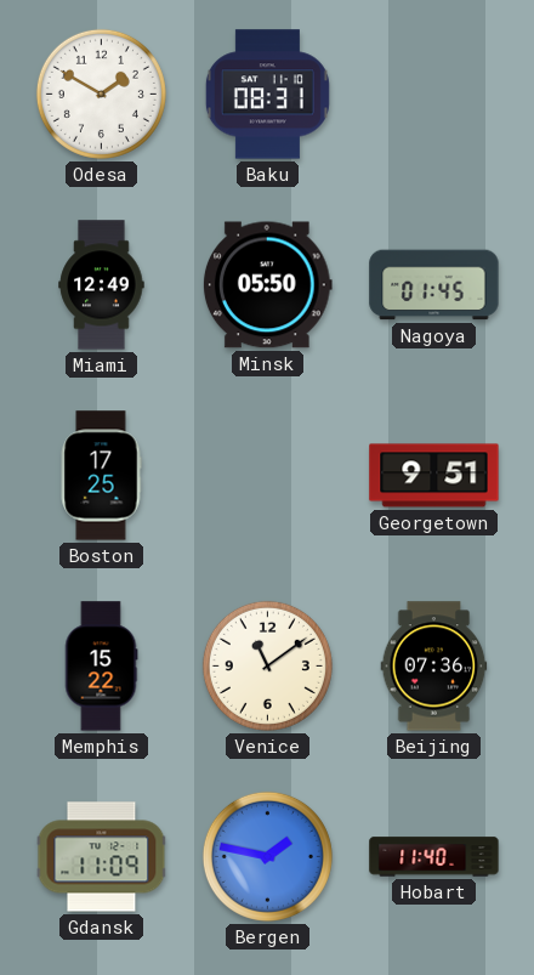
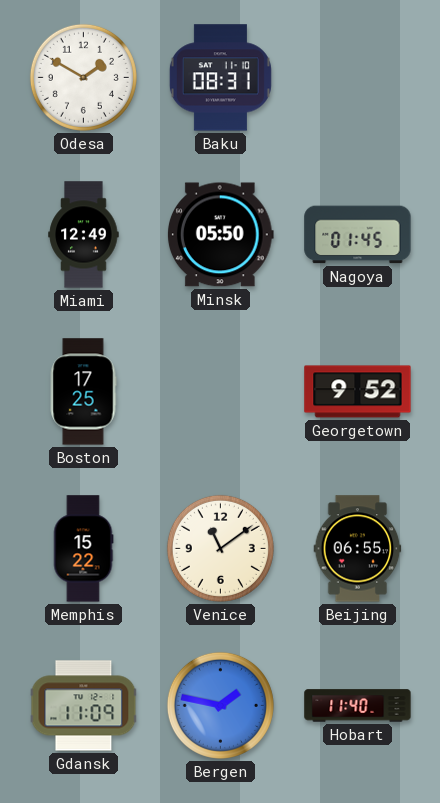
Georgetown: 9:51 -> 9:52
Beijing: 07:36 -> 06:55
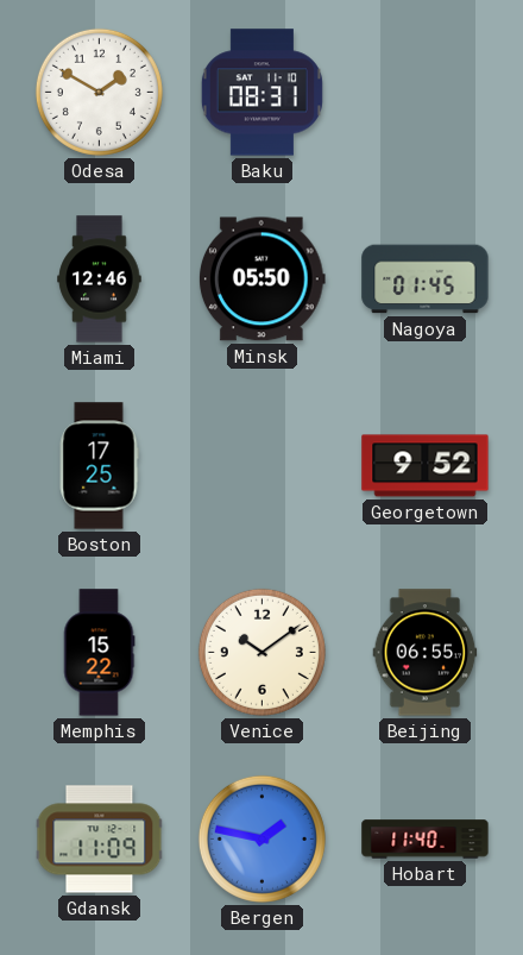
Miami: 12:49 -> 12:46
Venice: 11:09 -> 10:09
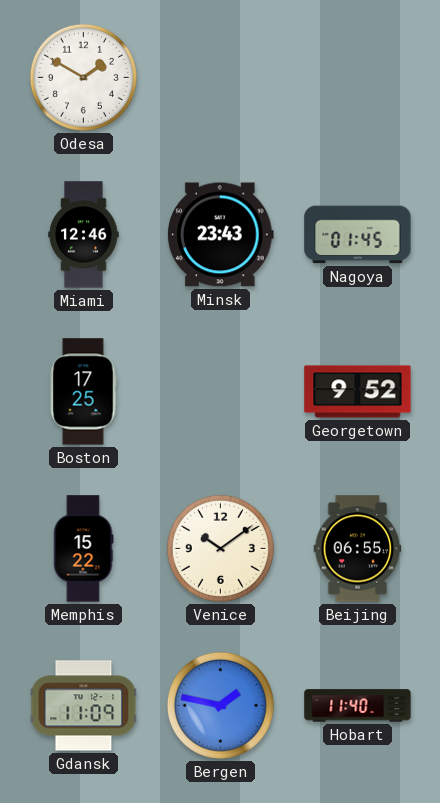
Baku: 08:31 -> none
Minsk: 05:50 -> 23:43
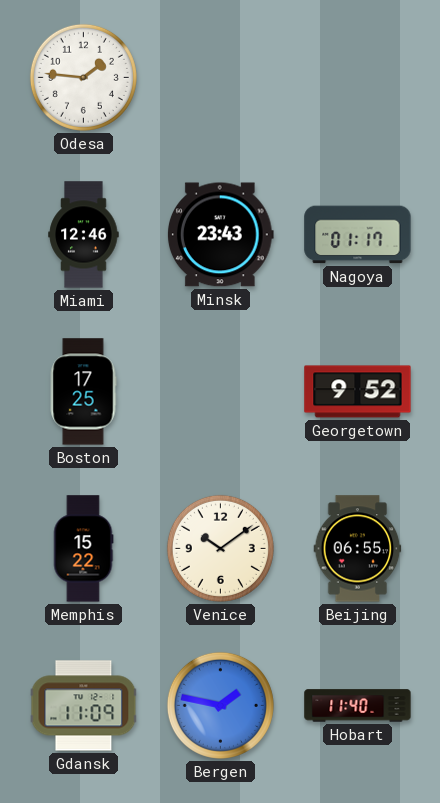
Odesa: 1:50 -> 1:46
Nagoya: 01:45 -> 01:17
